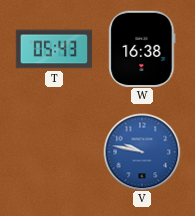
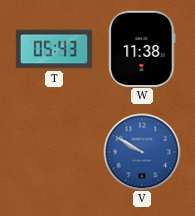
W: 16:38 -> 11:38
V: 9:47 -> 9:50
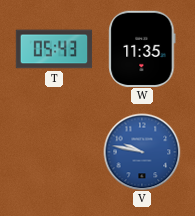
W: 11:38 -> 11:35
V: 9:50 -> 9:47
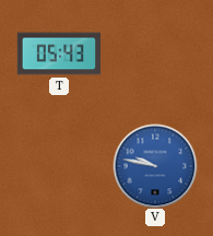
W: 11:35 -> none
